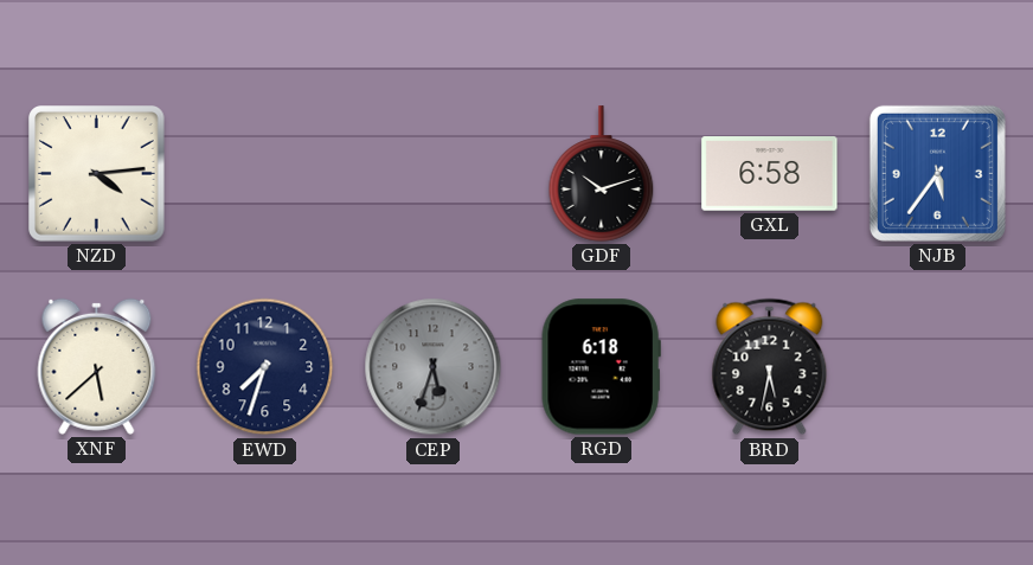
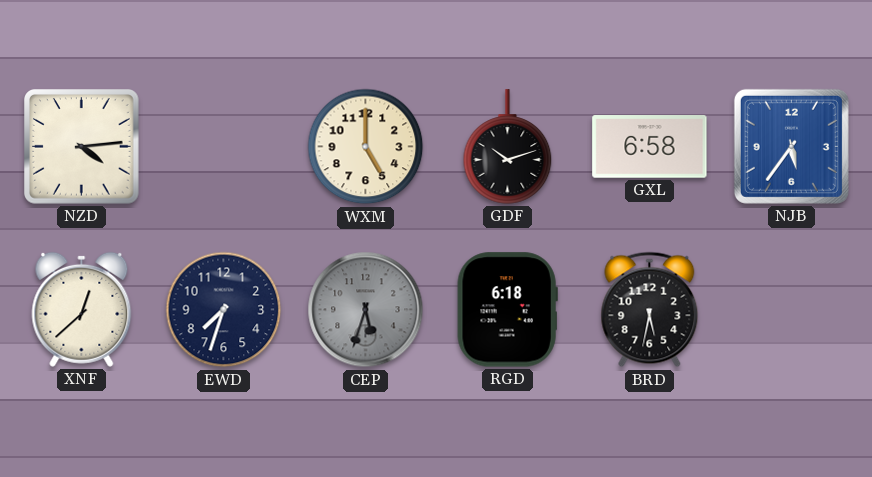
WXM: none -> 5:00
XNF: 5:38 -> 12:38
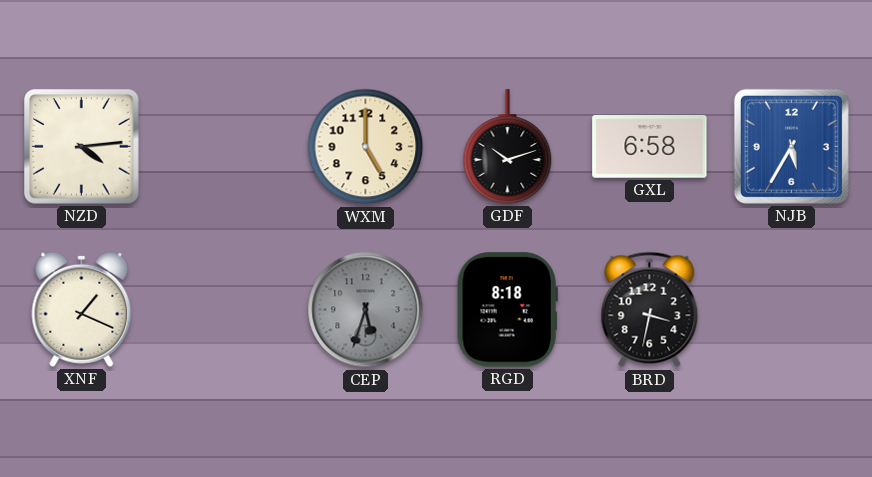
NJB: 5:36 -> 5:35
XNF: 12:38 -> 1:19
EWD: 7:33 -> none
RGD: 6:18 -> 8:18
BRD: 5:32 -> 3:32
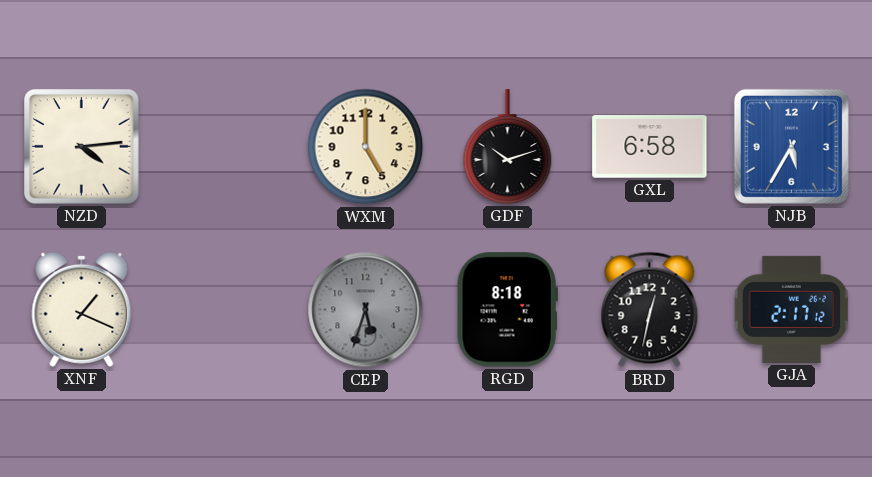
BRD: 3:32 -> 12:32
GJA: none -> 2:17
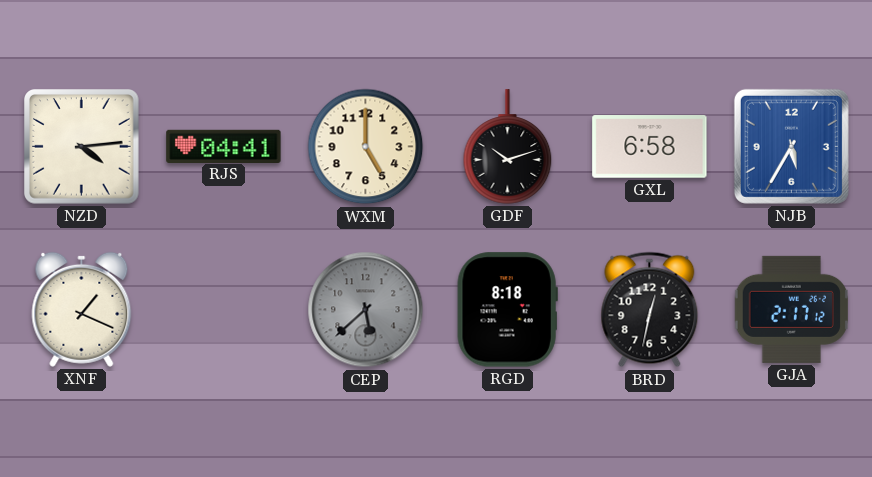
RJS: none -> 04:41
CEP: 5:33 -> 5:38
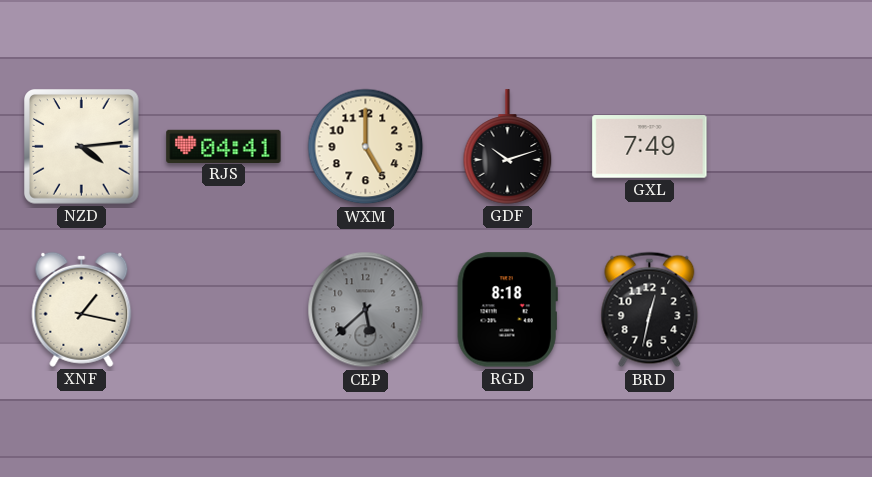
GXL: 6:58 -> 7:49
NJB: 5:35 -> none
XNF: 1:19 -> 1:17
GJA: 2:17 -> none
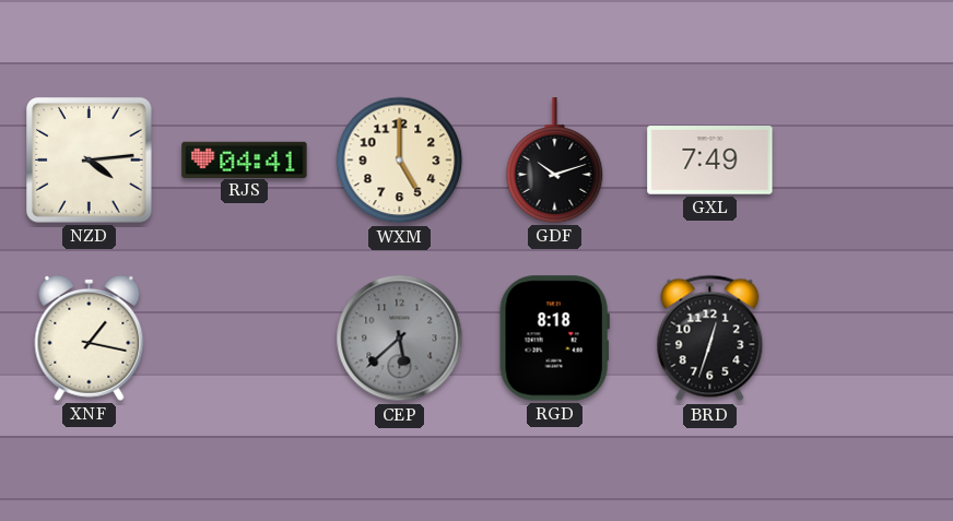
BRD: 12:32 -> 12:33
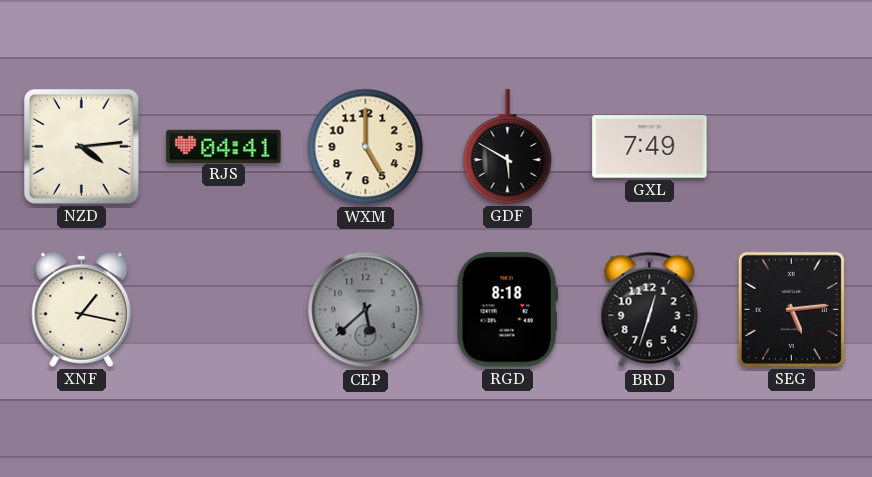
GDF: 10:12 -> 5:50
SEG: none -> 5:14
